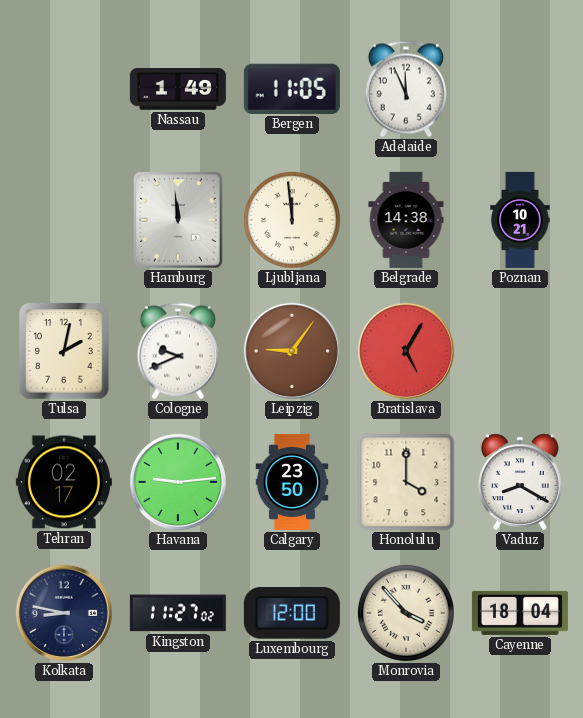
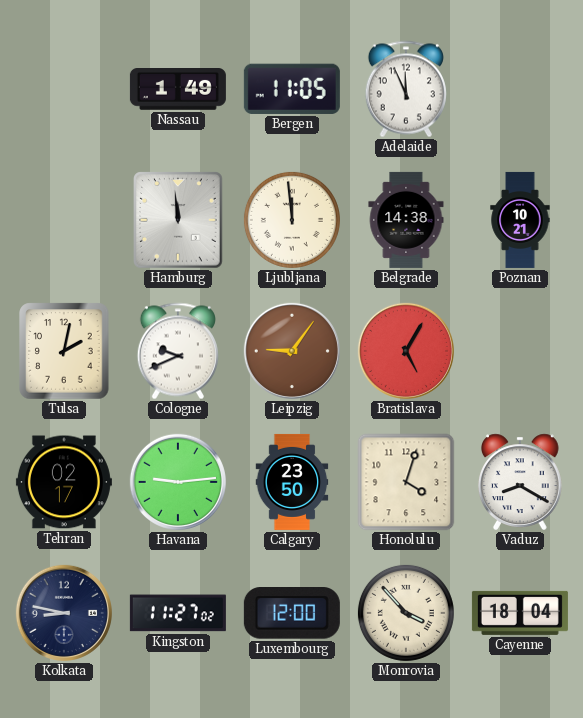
Honolulu: 4:00 -> 4:03
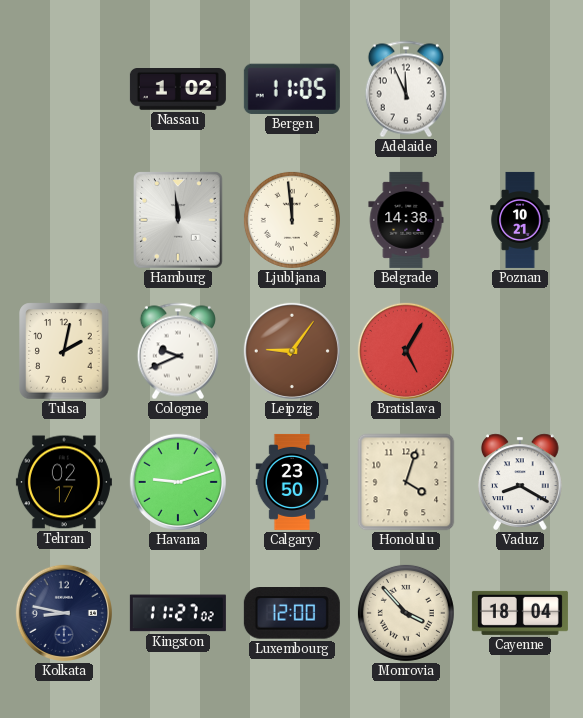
Nassau: 1:49 -> 1:02
Havana: 9:14 -> 9:12
